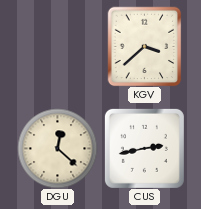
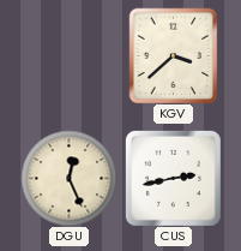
DGU: 12:22 -> 12:26
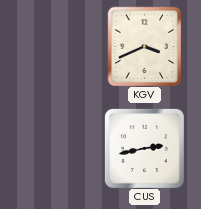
KGV: 3:38 -> 3:41
DGU: 12:26 -> none
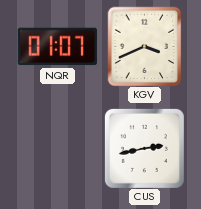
NQR: none -> 01:07
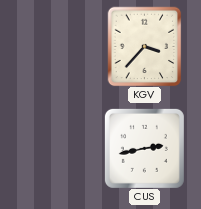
NQR: 01:07 -> none
KGV: 3:41 -> 3:37
